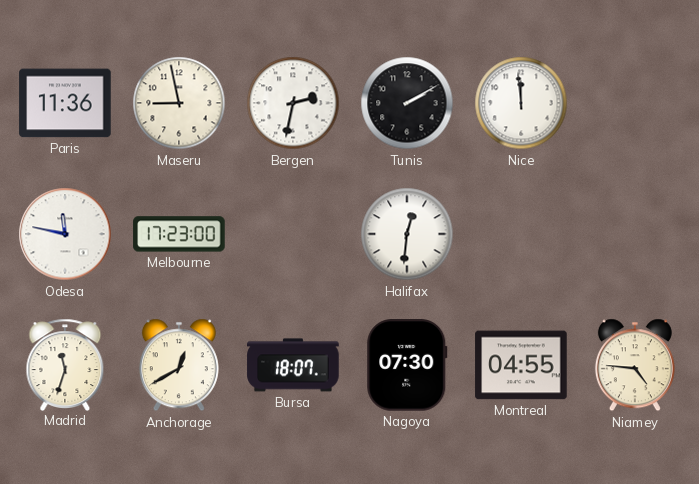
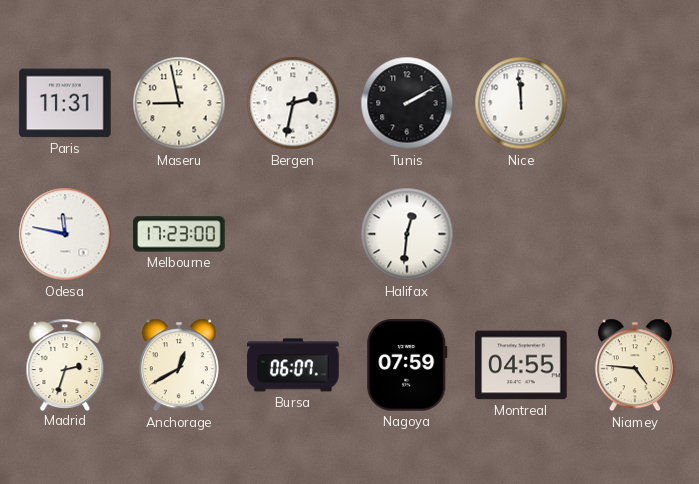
Paris: 11:36 -> 11:31
Madrid: 11:33 -> 2:33
Bursa: 18:07 -> 06:07
Nagoya: 07:30 -> 07:59
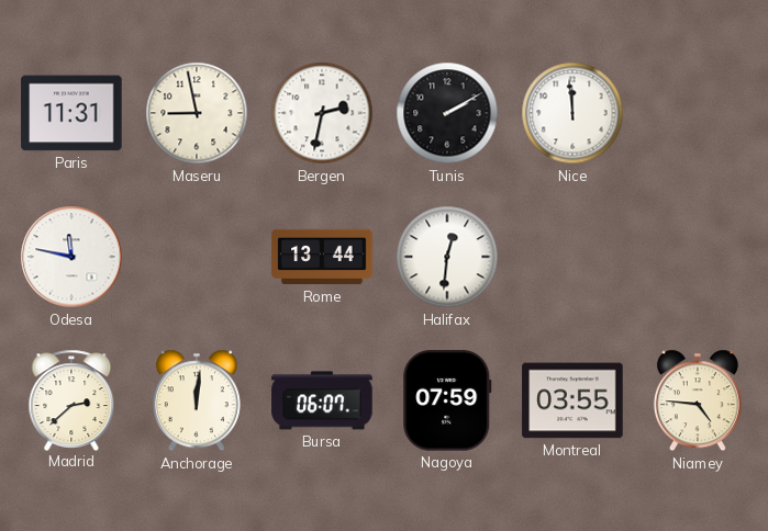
Melbourne: 17:23 -> none
Rome: none -> 13:44
Madrid: 2:33 -> 2:38
Anchorage: 12:40 -> 12:01
Montreal: 04:55 -> 03:55
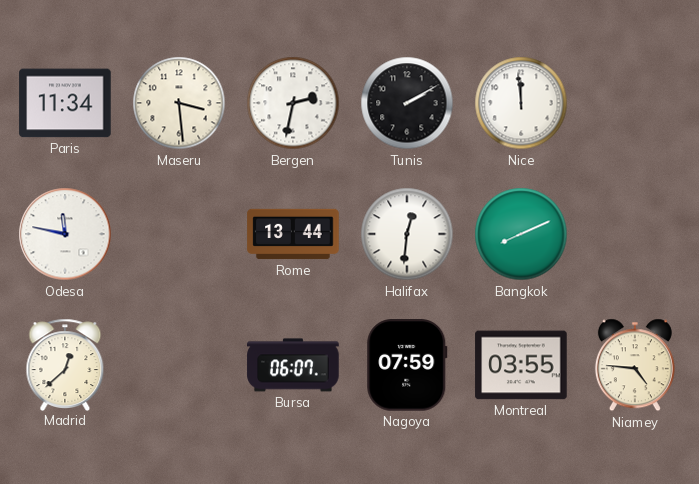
Paris: 11:31 -> 11:34
Maseru: 8:58 -> 3:29
Bangkok: none -> 8:11
Madrid: 2:38 -> 12:38
Anchorage: 12:01 -> none
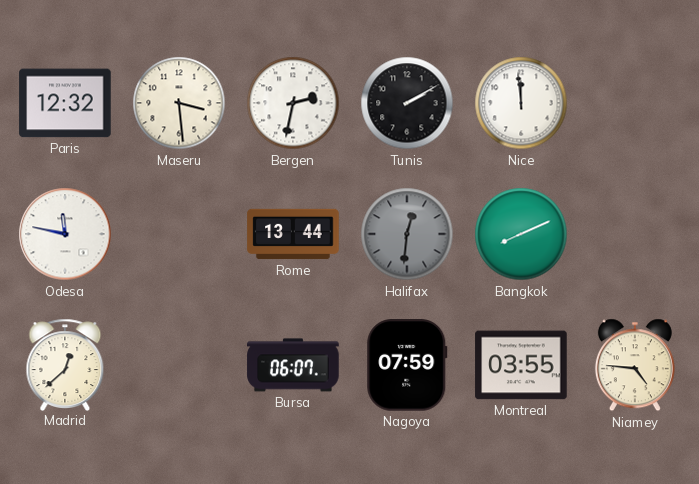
Paris: 11:34 -> 12:32
Halifax dial: white -> grey
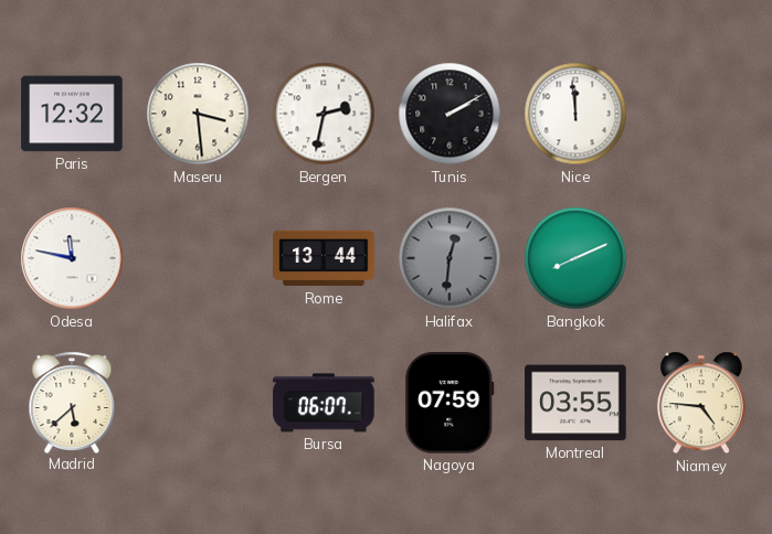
Madrid: 12:38 -> 5:38
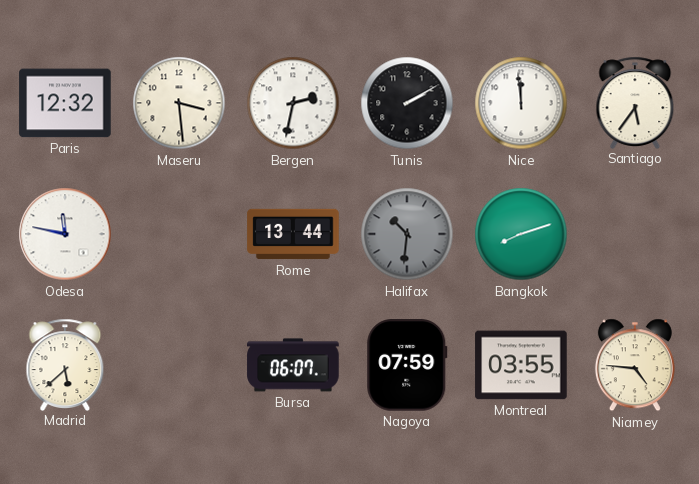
Santiago: none -> 5:36
Halifax: 12:31 -> 10:31
Bangkok: 8:11 -> 8:12
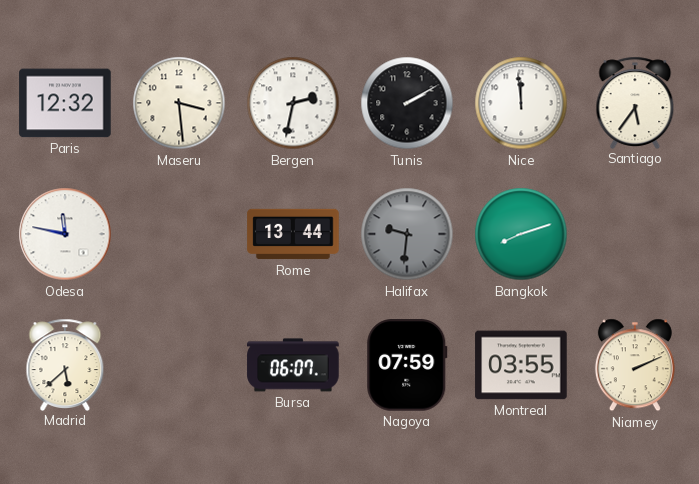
Halifax: 10:31 -> 9:31
Niamey: 4:46 -> 2:11
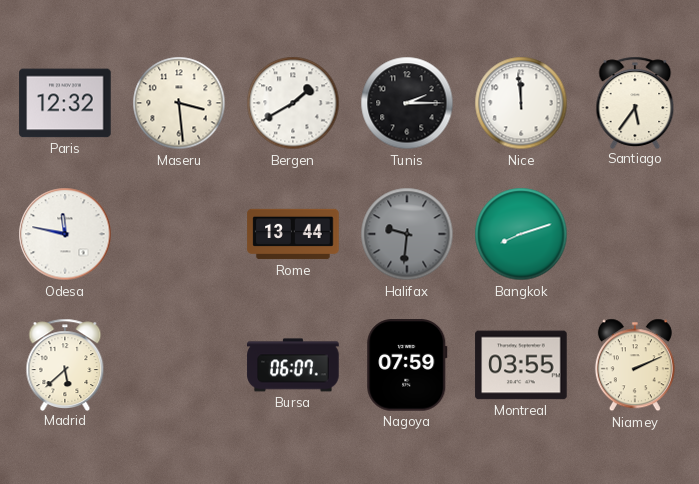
Bergen: 2:32 -> 1:40
Tunis: 2:10 -> 2:15
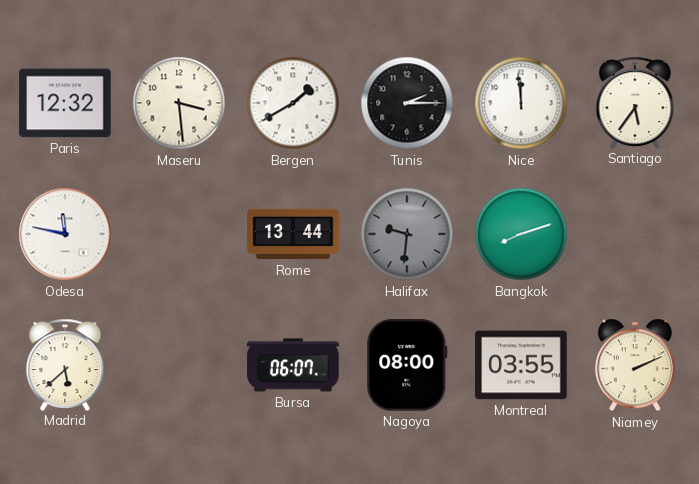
Nagoya: 07:59 -> 08:00
